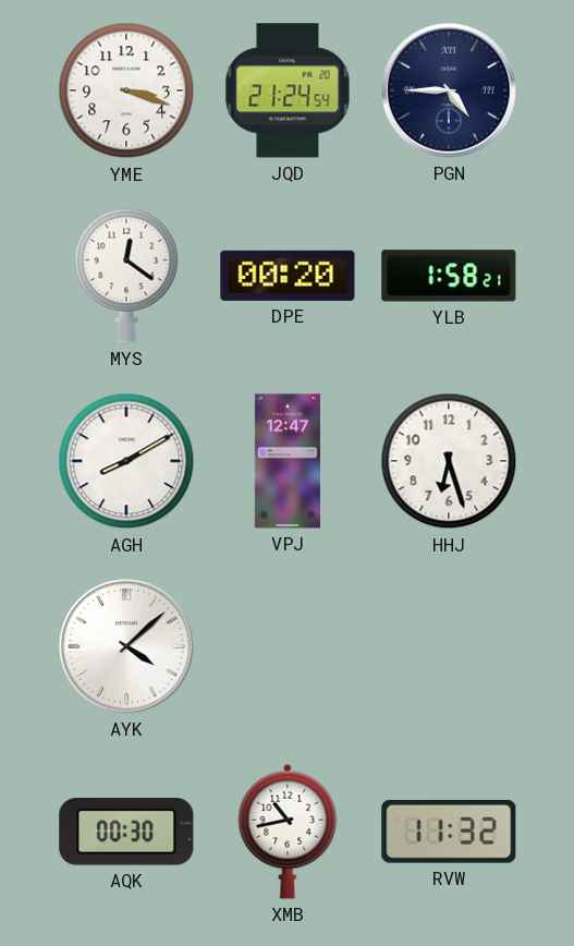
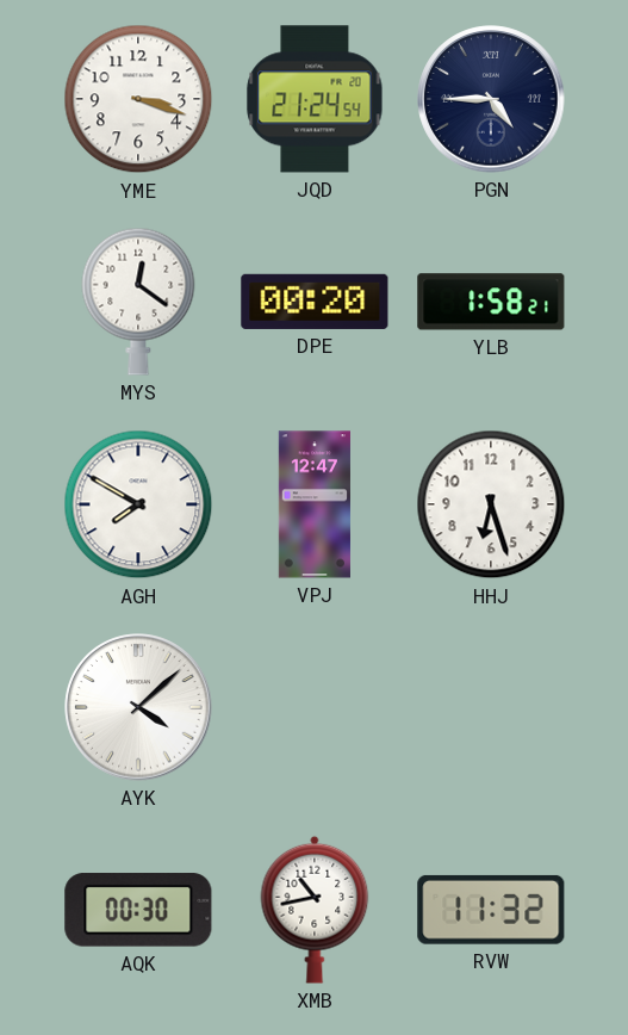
AGH: 8:10 -> 7:50
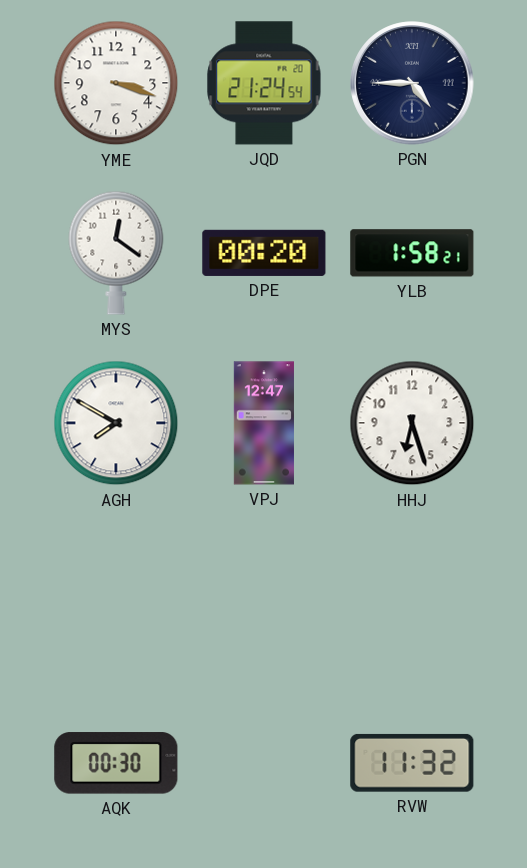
AYK: 4:08 -> none
XMB: 10:43 -> none
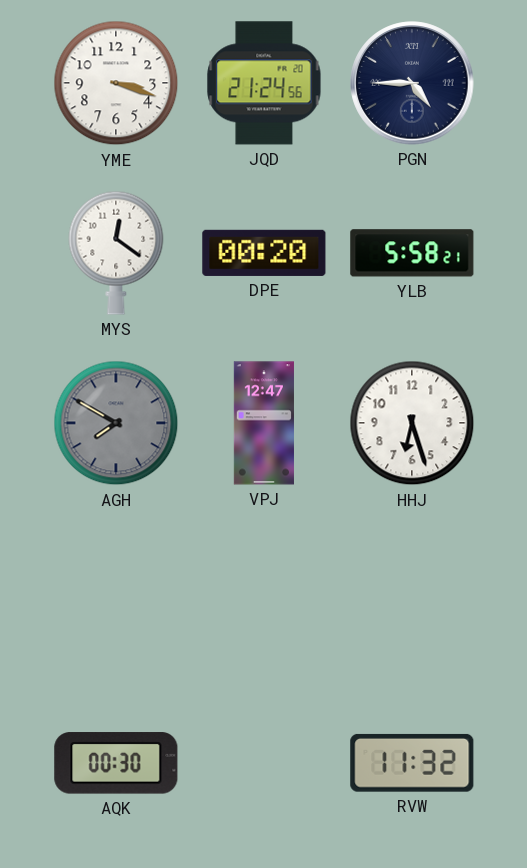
JQD: 21:24:54 -> 21:24:56
YLB: 1:58 -> 5:58
AGH dial: white -> grey
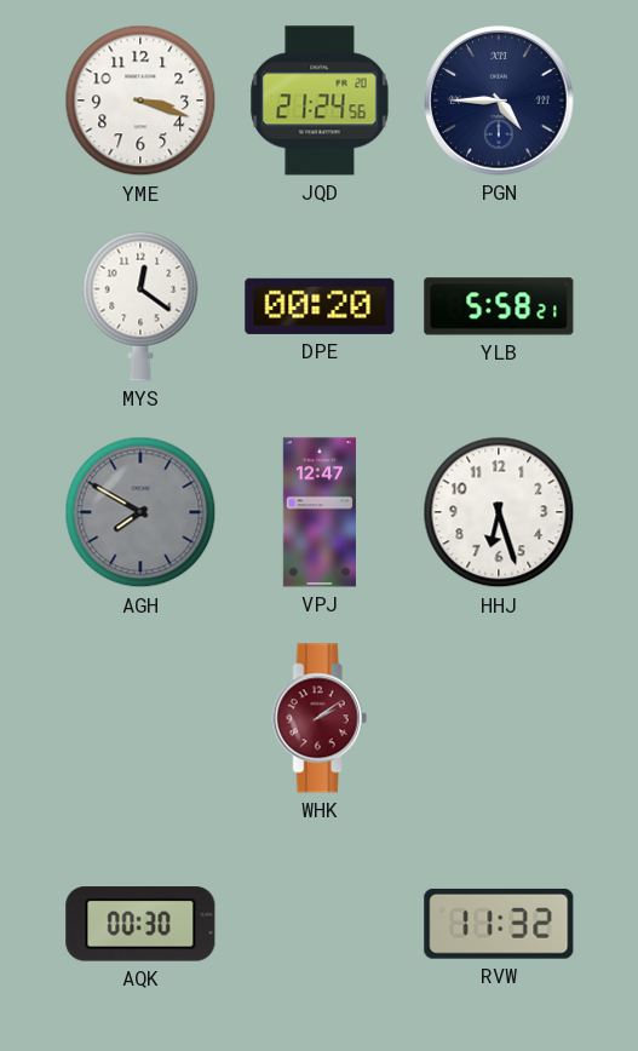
WHK: none -> 2:09
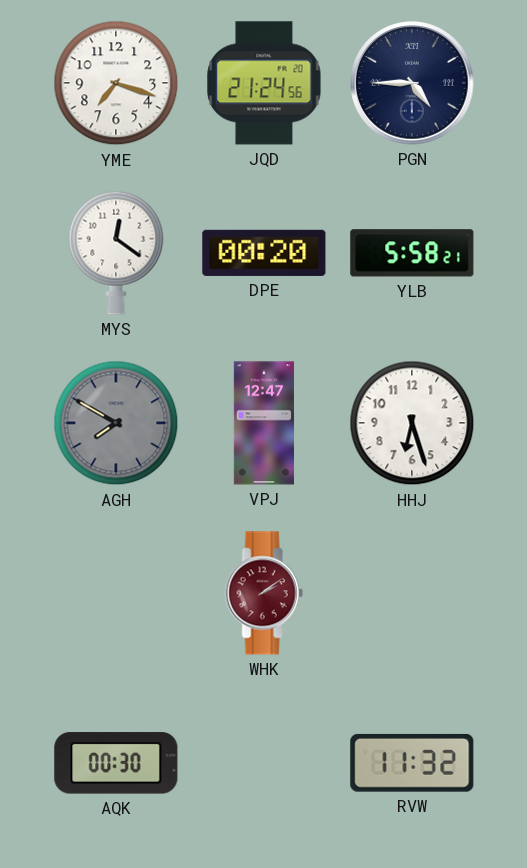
YME: 3:18 -> 7:18
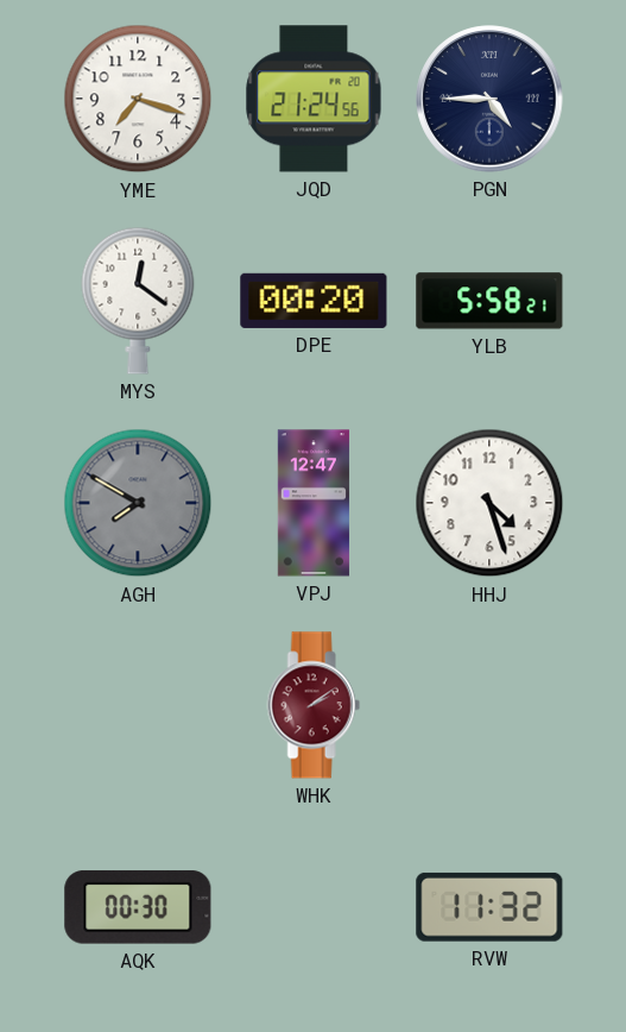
HHJ: 6:27 -> 4:27
